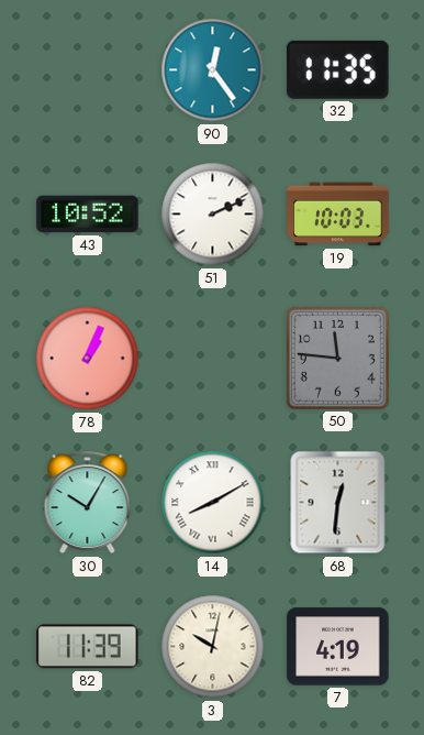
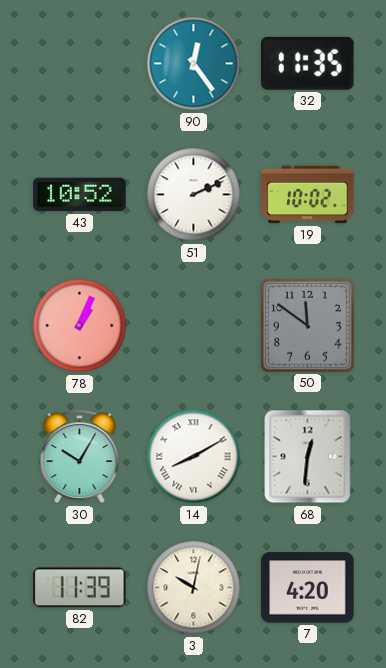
19: 10:03 -> 10:02
50: 11:46 -> 11:51
7: 4:19 -> 4:20
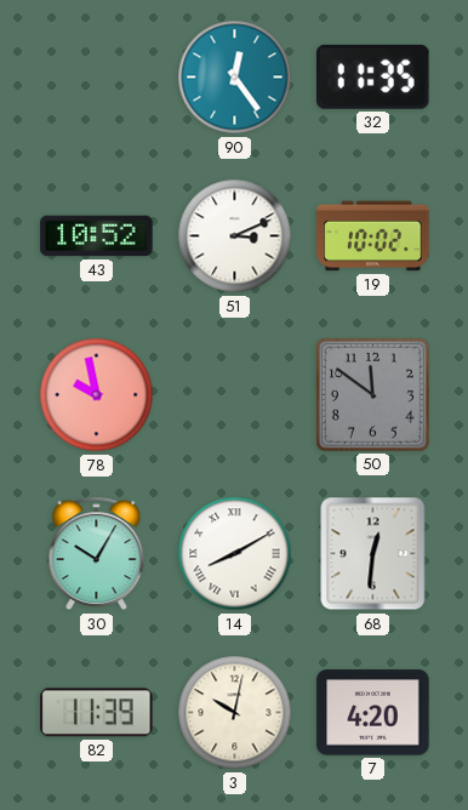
51: 2:11 -> 3:11
78: 1:04 -> 9:58
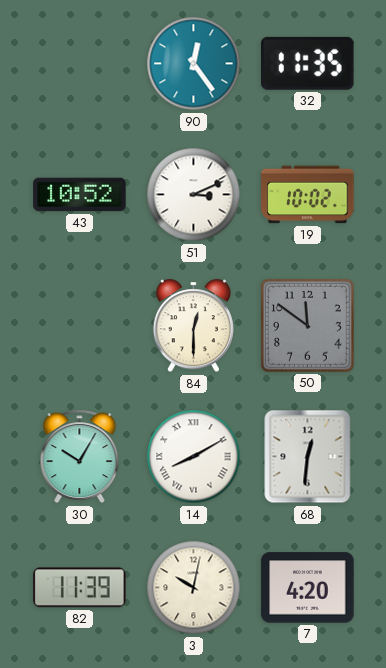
78: 9:58 -> none
84: none -> 12:30
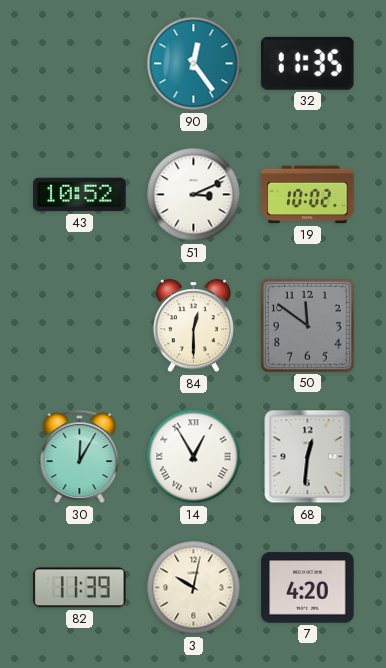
30: 10:05 -> 12:05
14: 8:10 -> 12:55
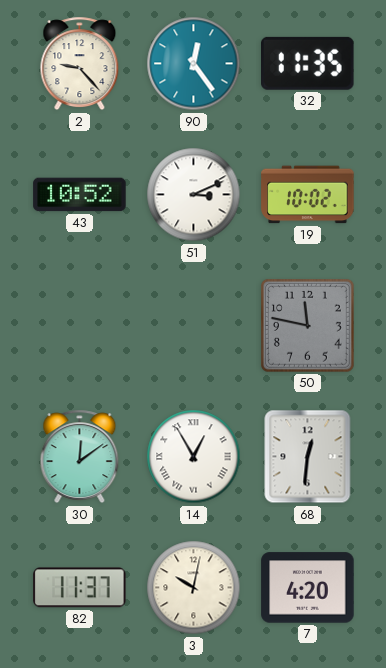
2: none -> 9:23
84: 12:30 -> none
50: 11:51 -> 11:47
30: 12:05 -> 12:09
82: 11:39 -> 11:37
